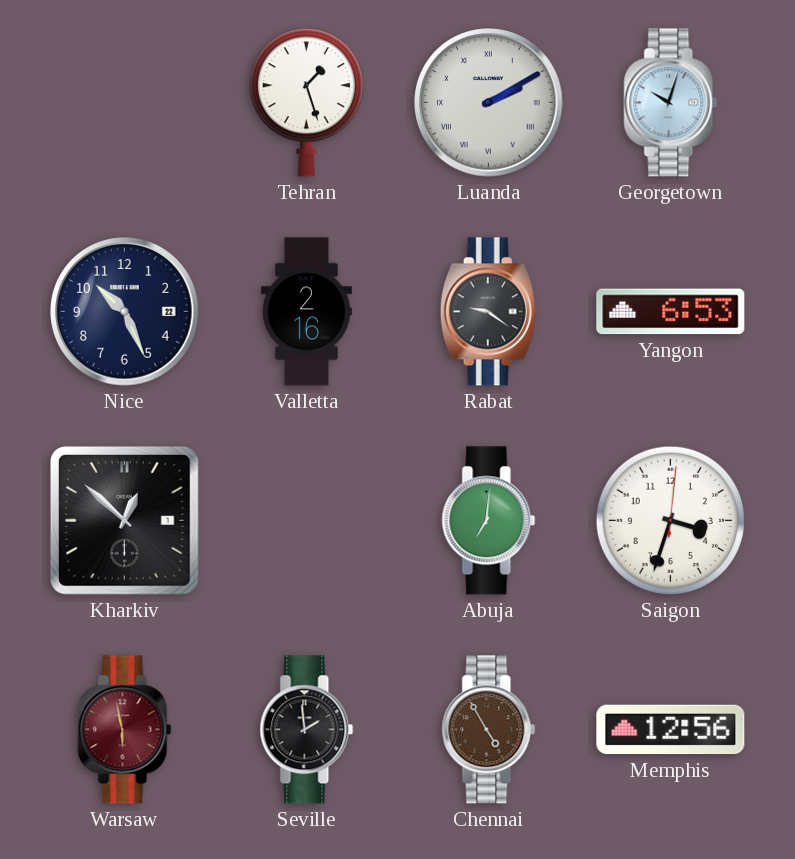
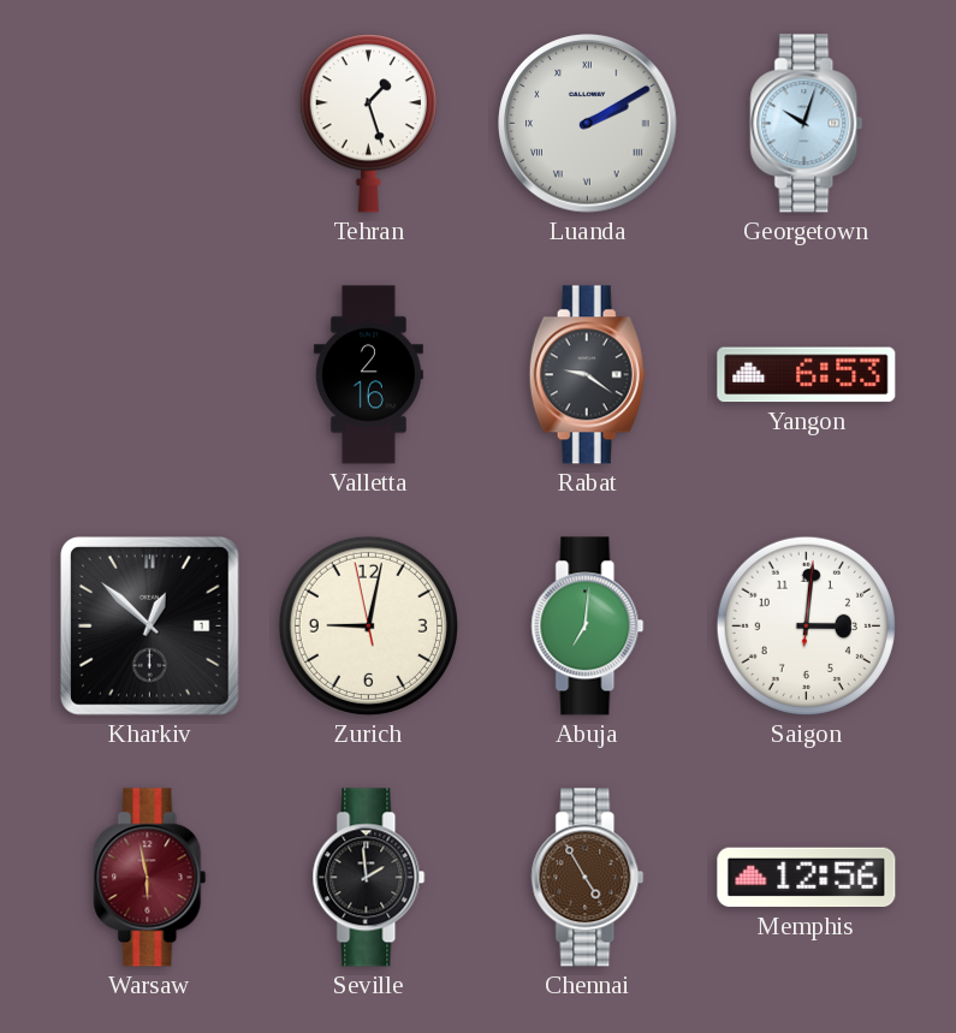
Nice: 10:26 -> none
Zurich: none -> 9:01
Saigon: 3:33 -> 3:01
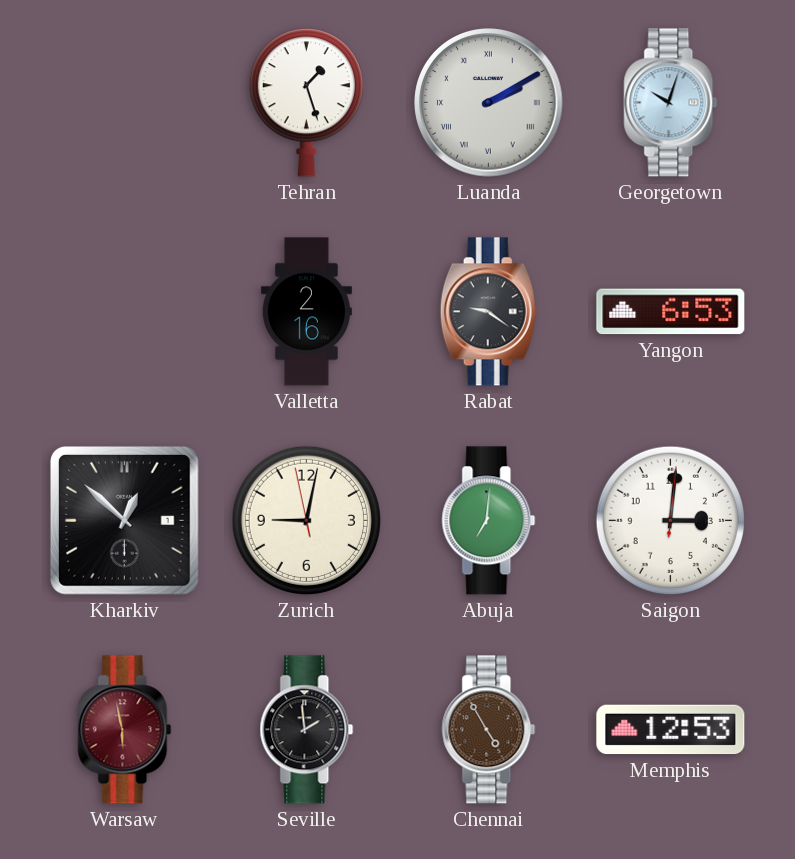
Memphis: 12:56 -> 12:53
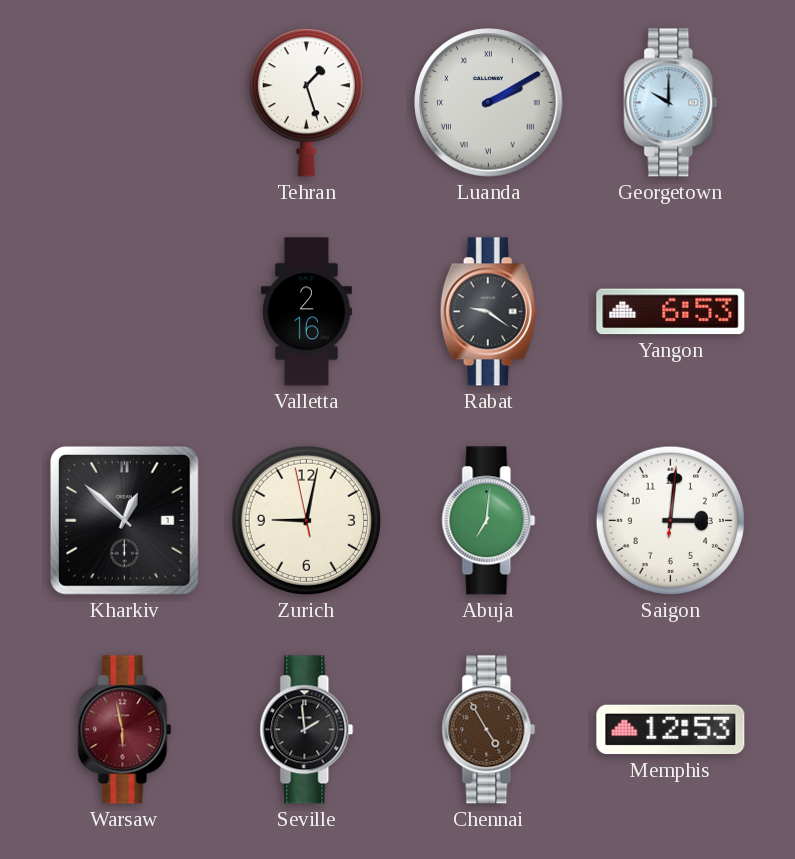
Georgetown: 10:03 -> 10:00
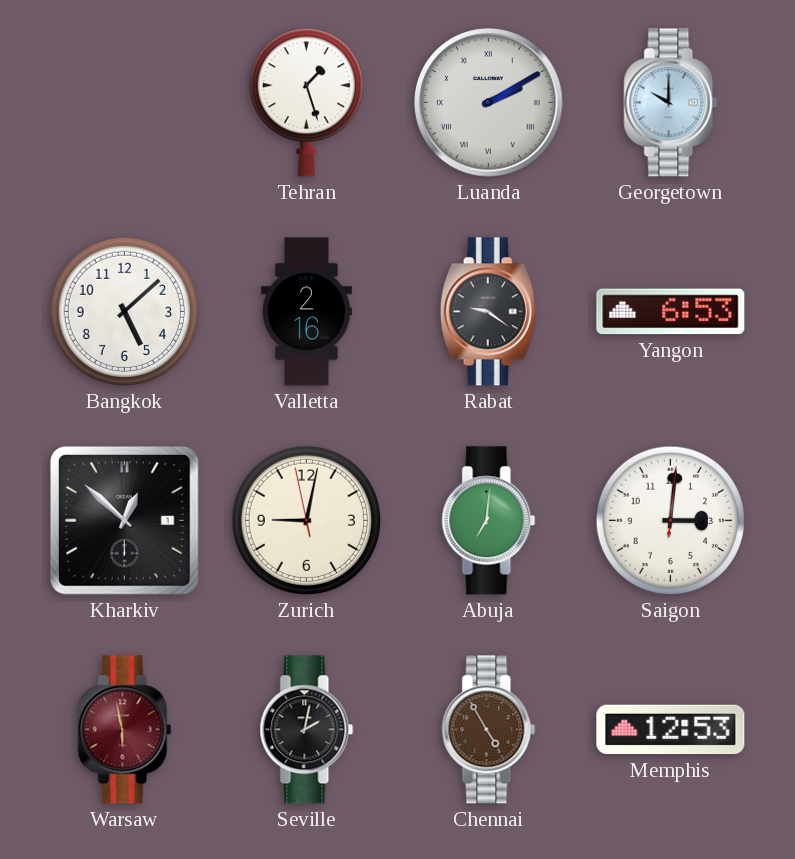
Bangkok: none -> 5:08
Seville: 1:59 -> 2:02
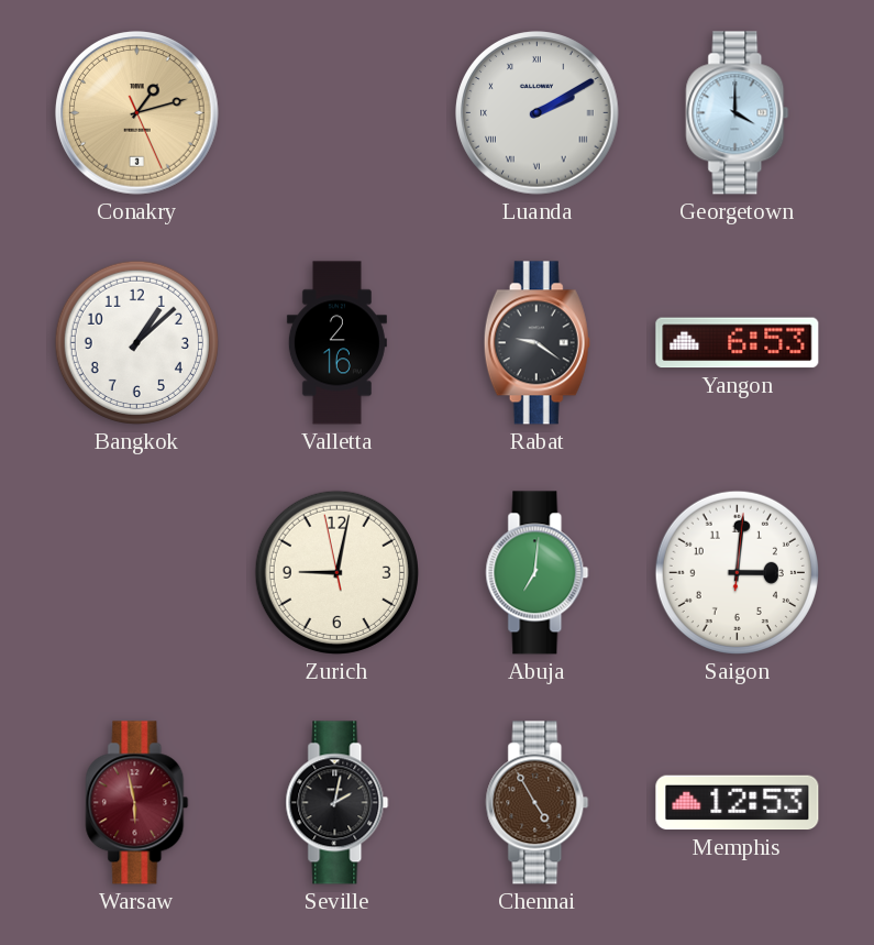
Conakry: none -> 1:12
Tehran: 1:27 -> none
Georgetown: 10:00 -> 4:00
Bangkok: 5:08 -> 1:08
Kharkiv: 12:52 -> none
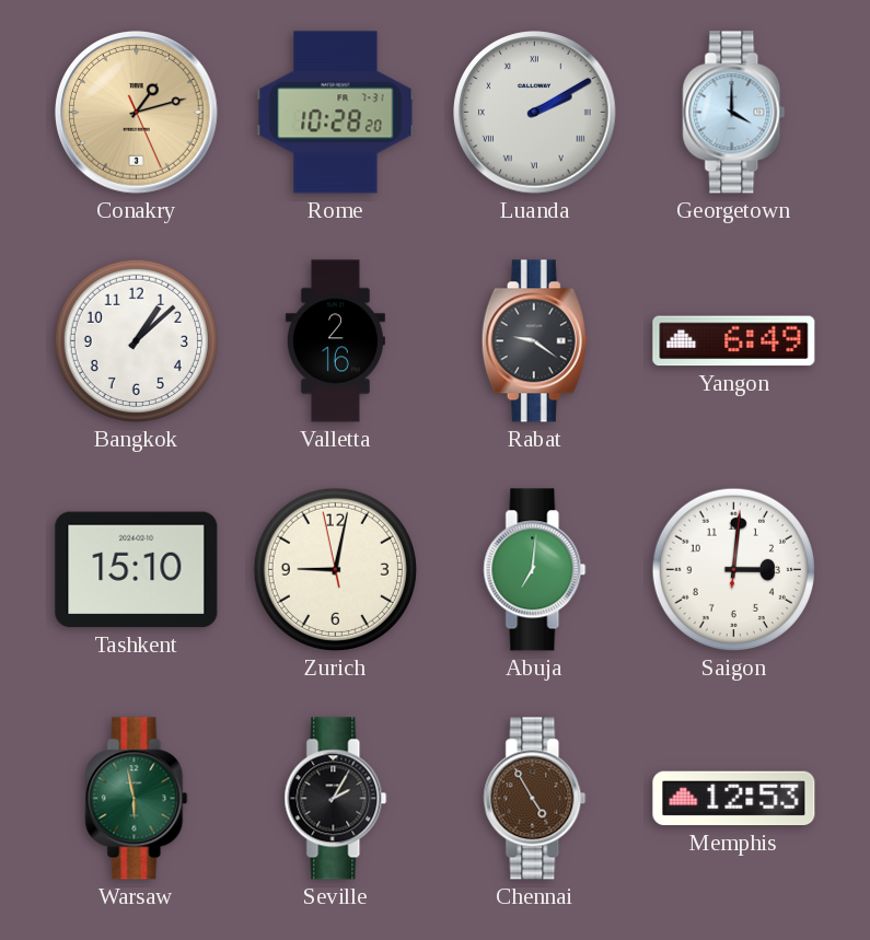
Rome: none -> 10:28
Yangon: 6:53 -> 6:49
Tashkent: none -> 15:10
Warsaw dial: burgundy -> green
Seville: 2:02 -> 2:05
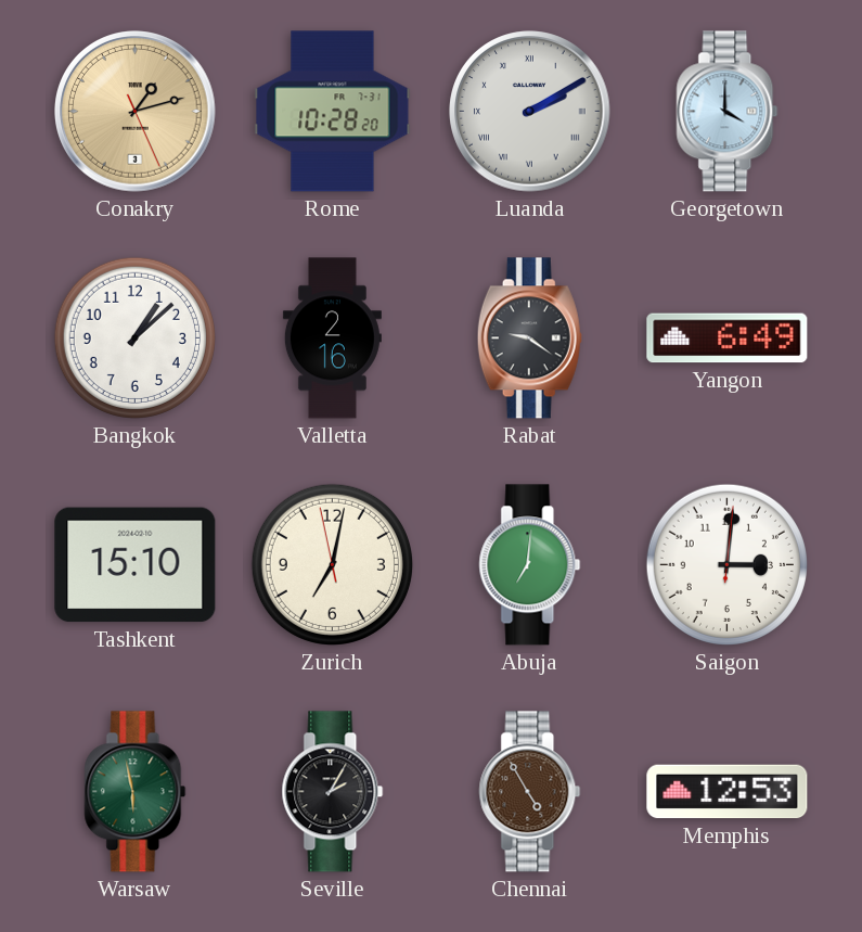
Zurich: 9:01 -> 7:01
